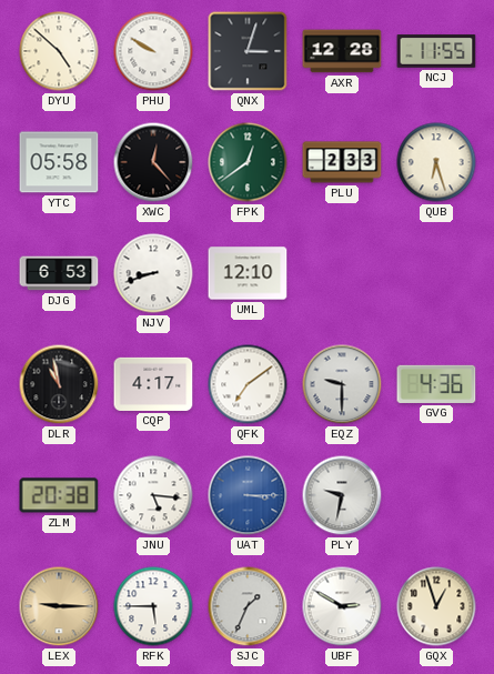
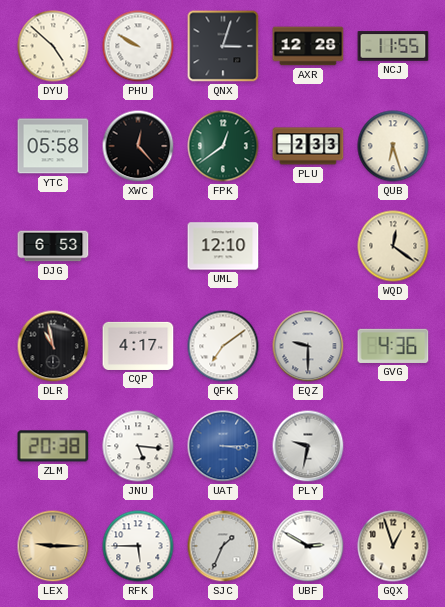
NJV: 8:42 -> none
WQD: none -> 12:21
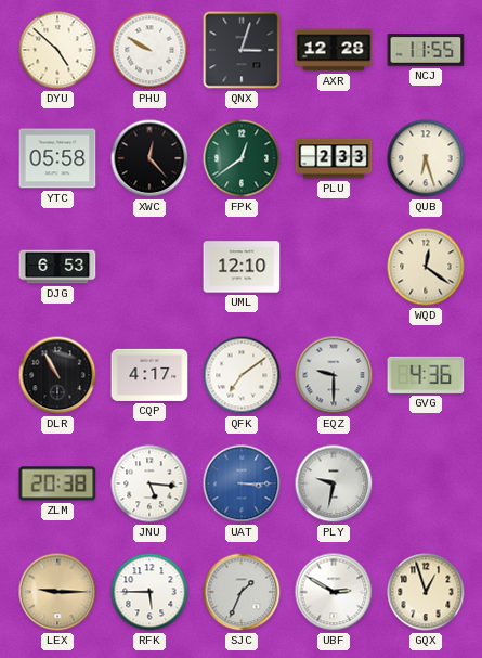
DLR: 10:58 -> 10:55
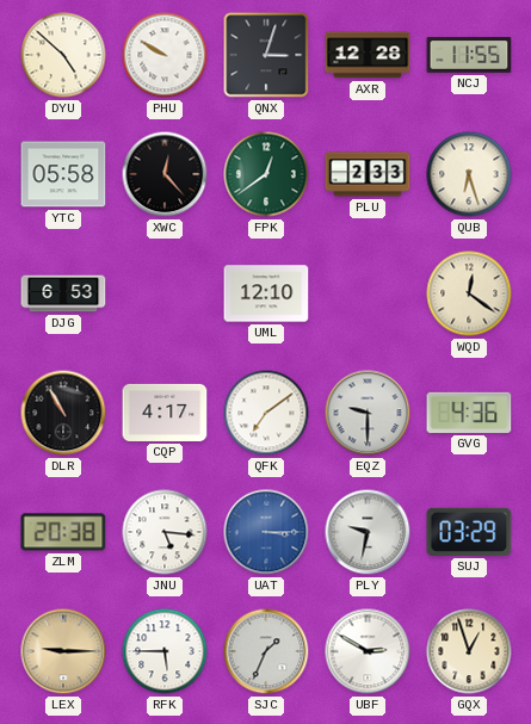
SUJ: none -> 03:29
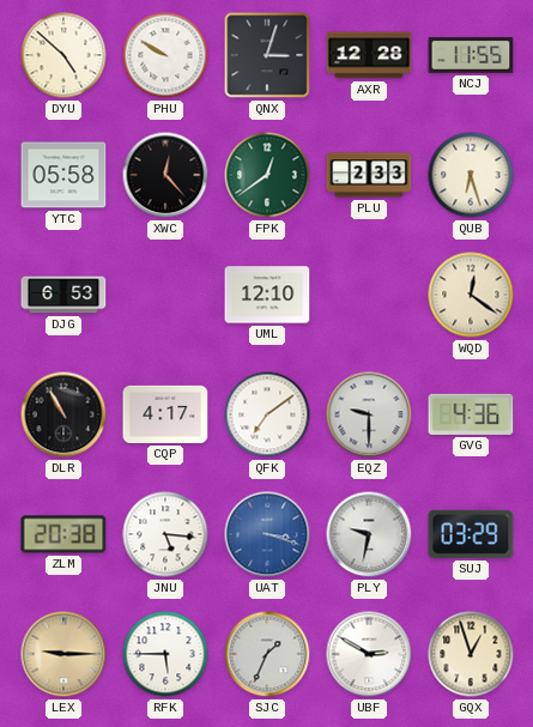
UAT: 3:15 -> 3:18
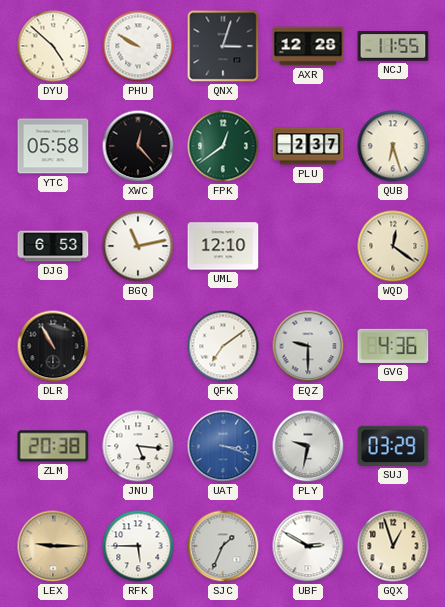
PLU: 2:33 -> 2:37
BGQ: none -> 11:13
CQP: 4:17 -> none
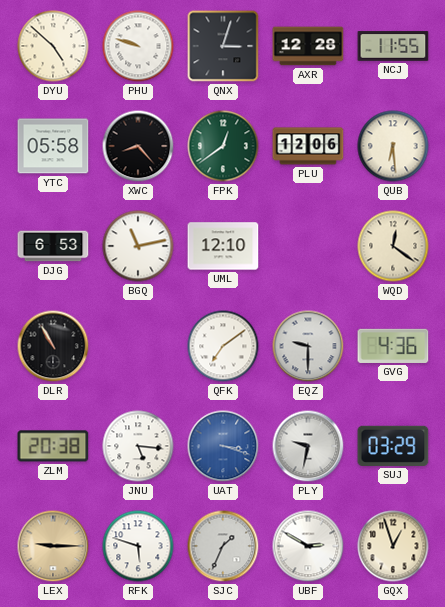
PHU: 9:50 -> 9:48
XWC: 12:23 -> 8:23
PLU: 2:37 -> 12:06
QUB: 6:27 -> 6:29
RFK: 5:45 -> 5:48
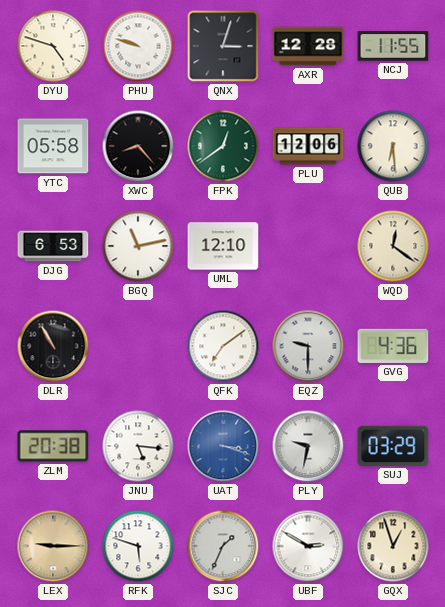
DYU: 4:52 -> 4:48
